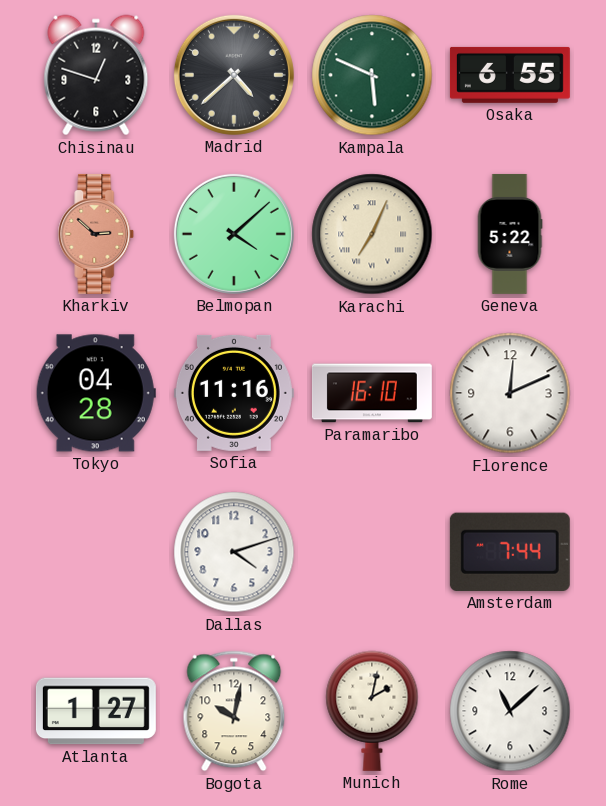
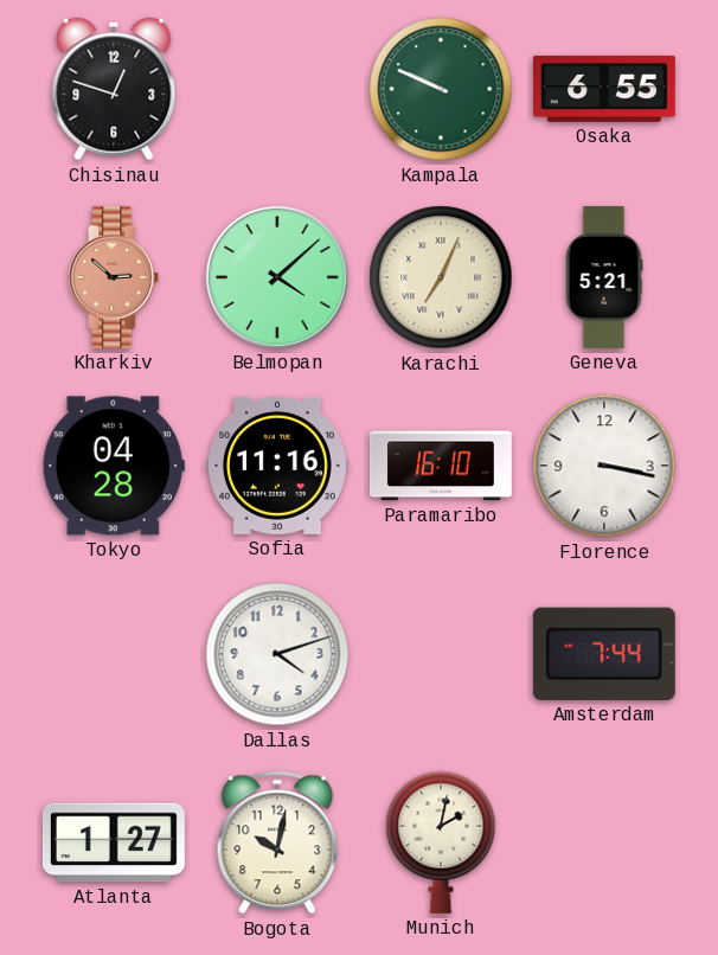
Madrid: 4:38 -> none
Kampala: 5:49 -> 9:49
Geneva: 5:22 -> 5:21
Florence: 12:11 -> 3:17
Rome: 11:08 -> none
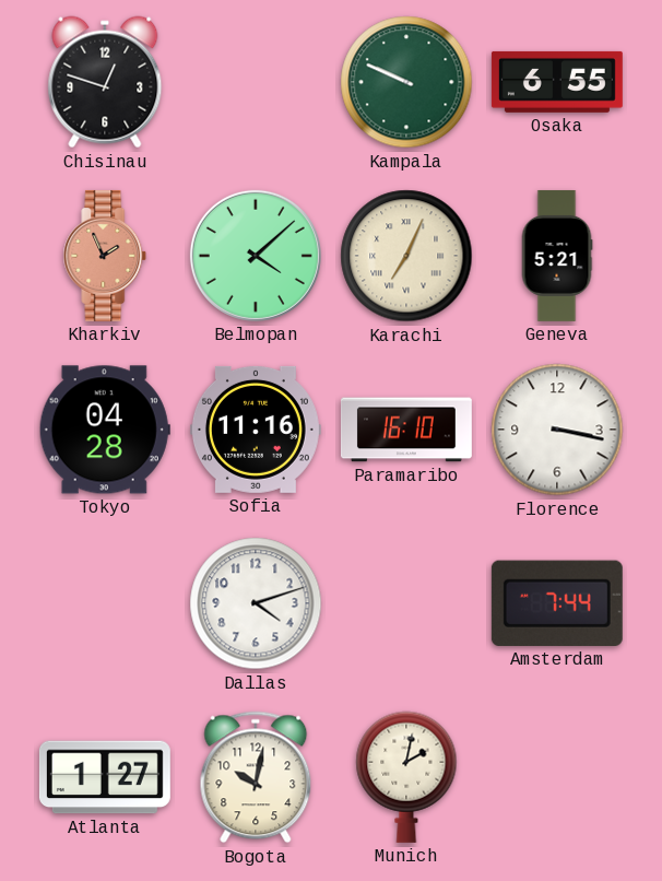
Kharkiv: 2:52 -> 1:56
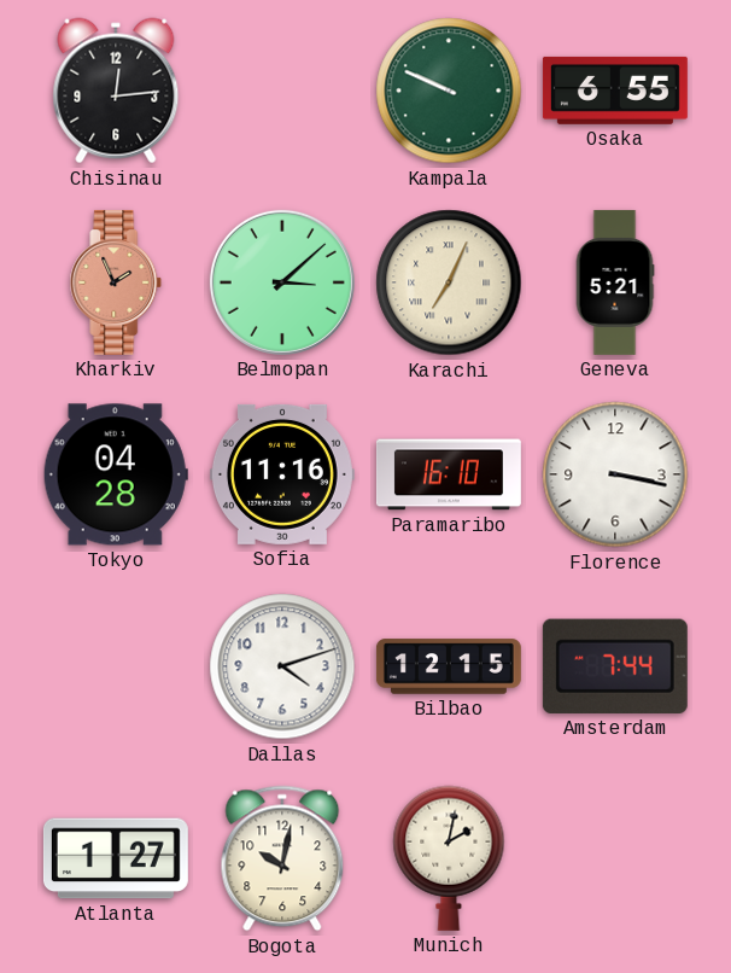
Chisinau: 12:48 -> 12:14
Belmopan: 4:08 -> 3:08
Bilbao: none -> 12:15
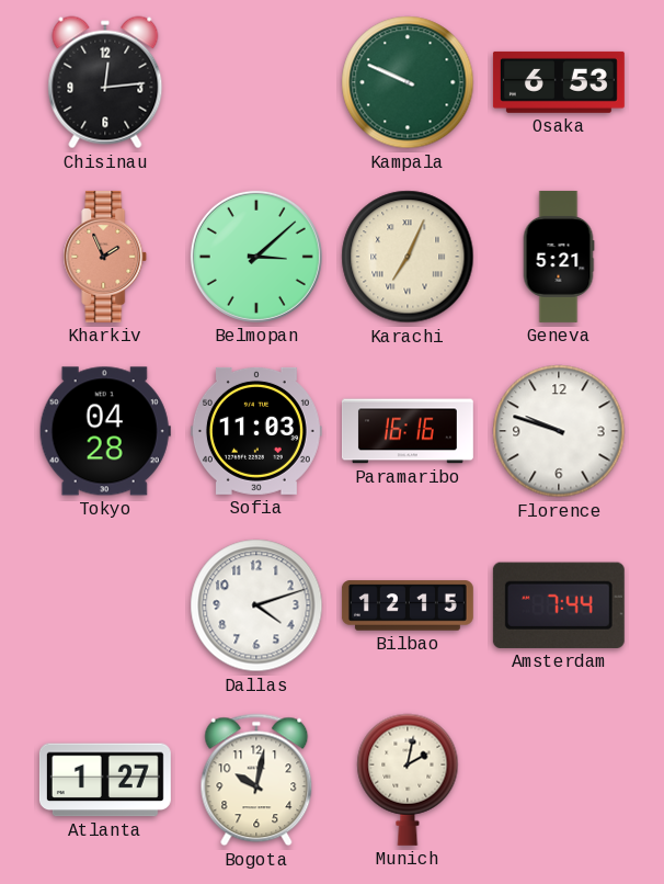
Osaka: 6:55 -> 6:53
Sofia: 11:16 -> 11:03
Paramaribo: 16:10 -> 16:16
Florence: 3:17 -> 9:48
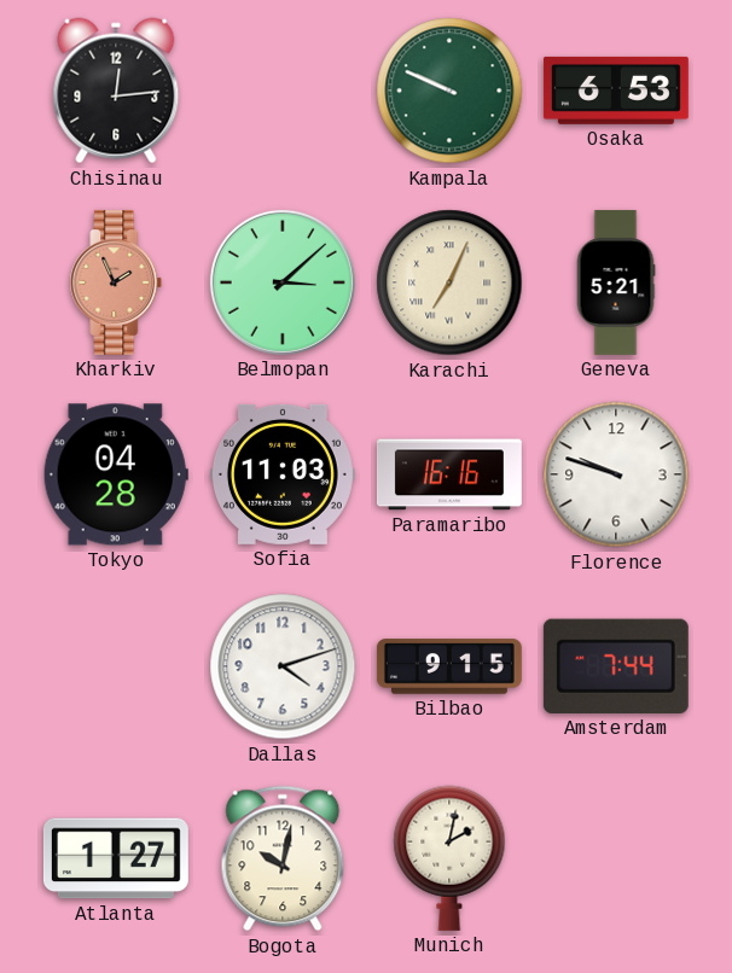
Bilbao: 12:15 -> 9:15
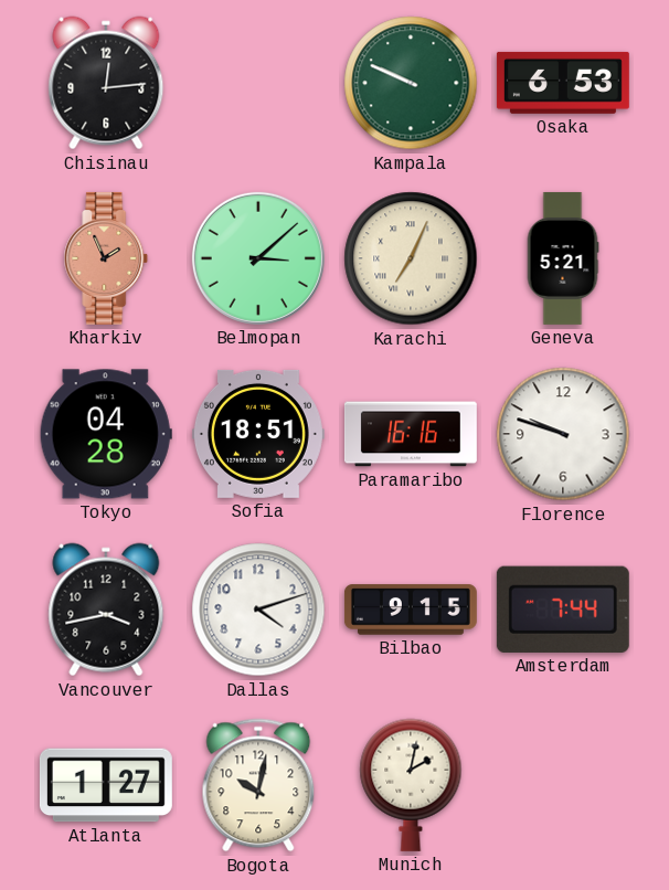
Sofia: 11:03 -> 18:51
Vancouver: none -> 3:43
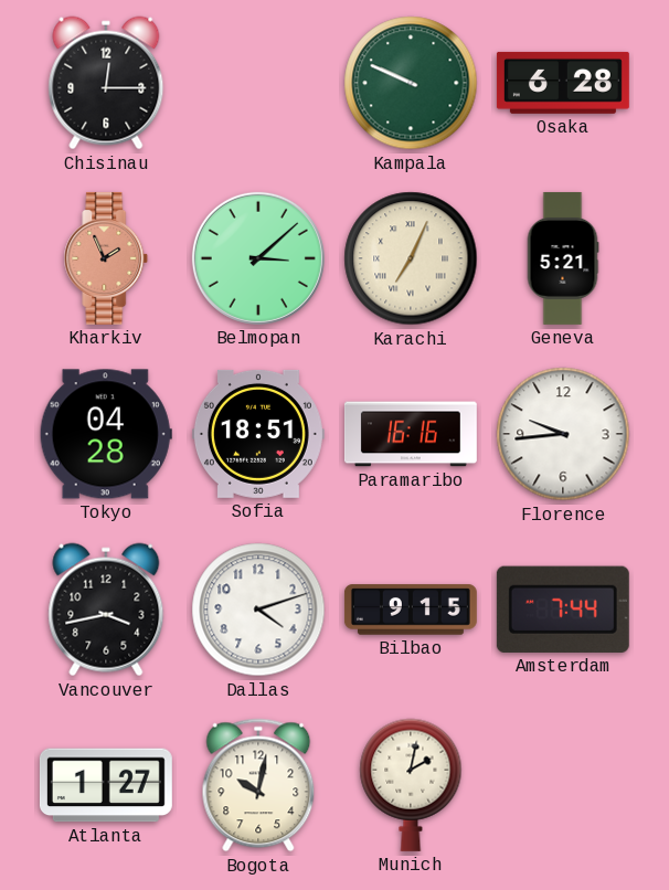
Chisinau: 12:14 -> 12:15
Osaka: 6:53 -> 6:28
Florence: 9:48 -> 9:44
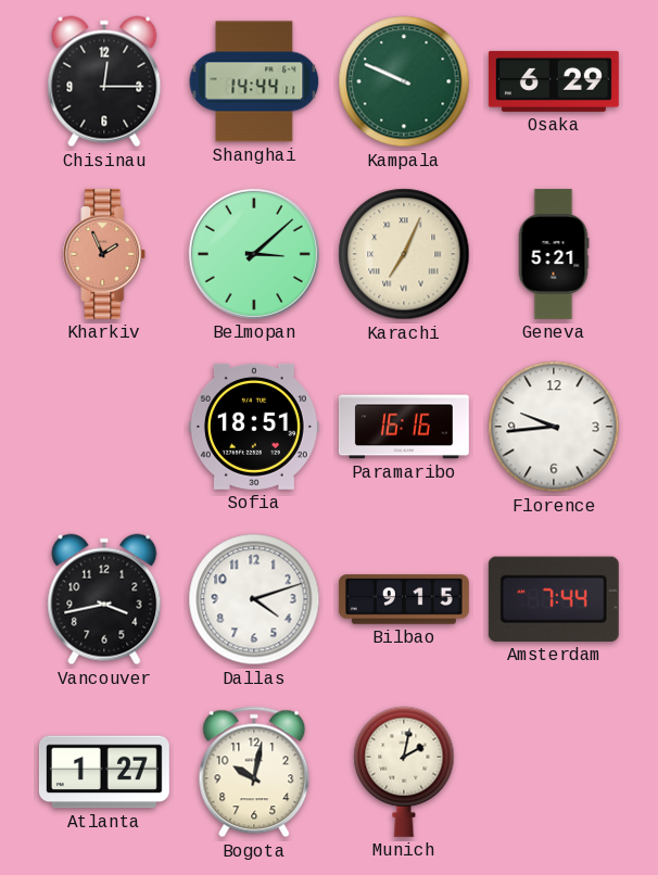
Shanghai: none -> 14:44
Osaka: 6:28 -> 6:29
Tokyo: 04:28 -> none
